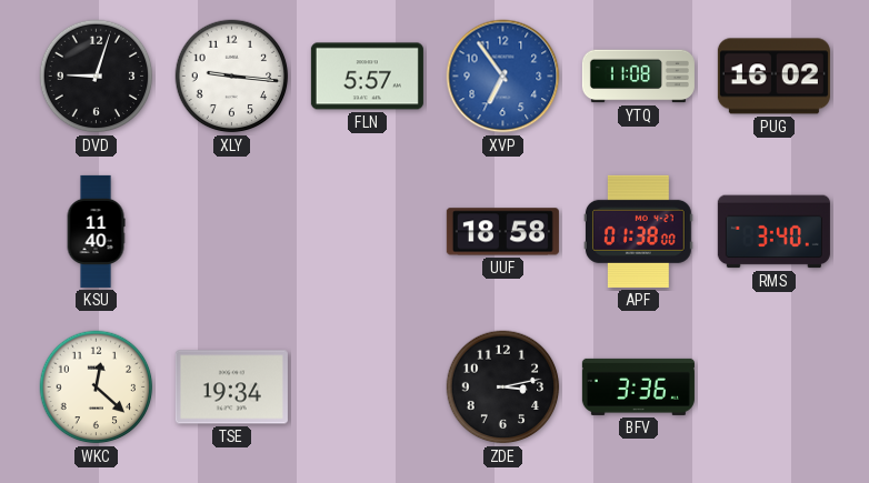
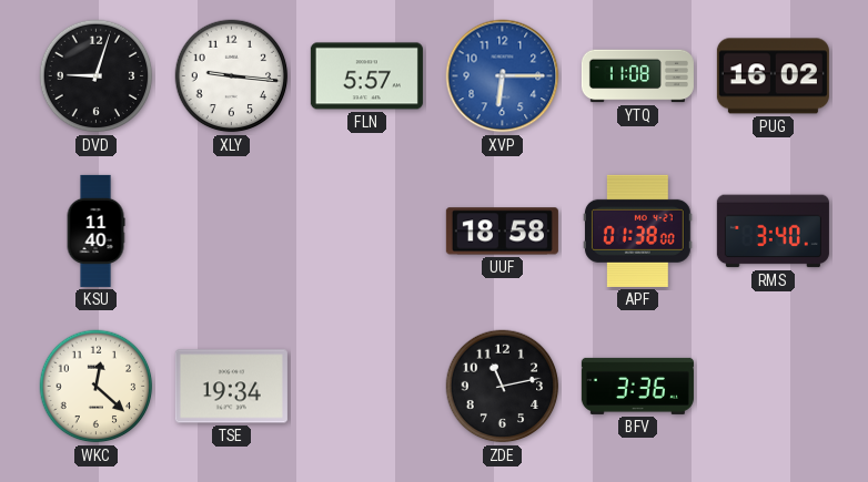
XVP: 6:54 -> 6:15
ZDE: 3:13 -> 11:13
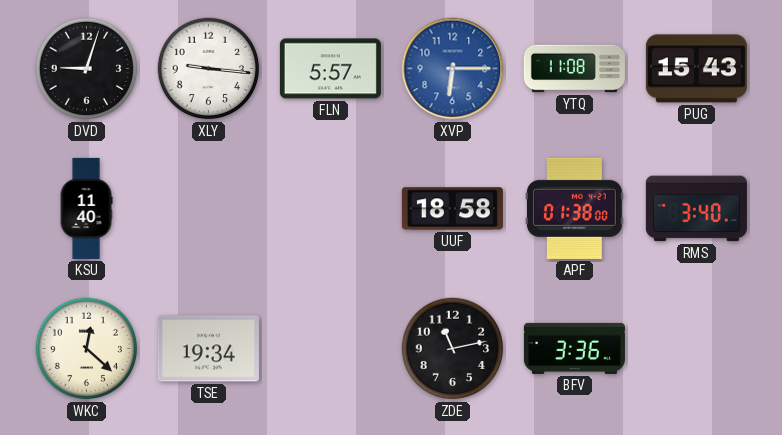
PUG: 16:02 -> 15:43
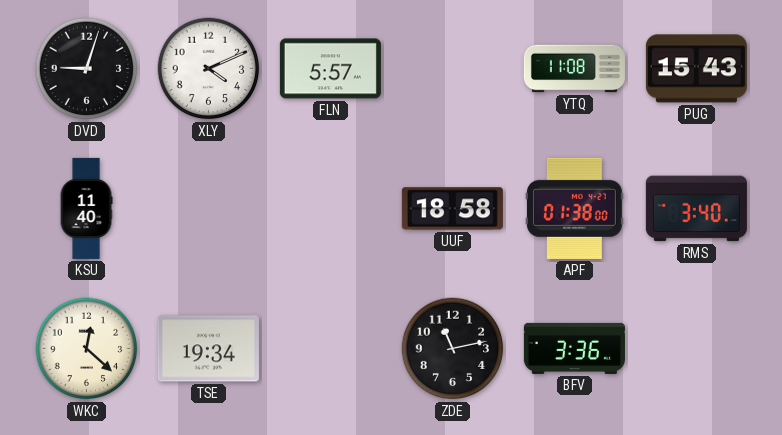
XLY: 9:16 -> 4:11
XVP: 6:15 -> none
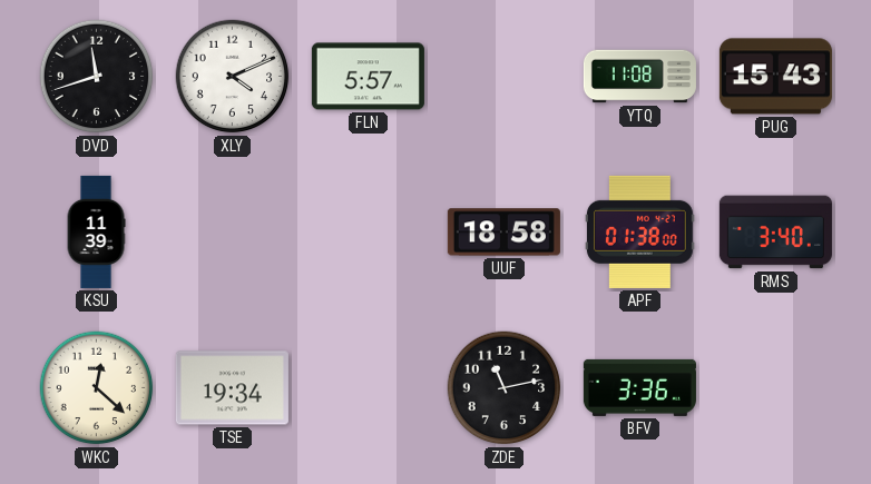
DVD: 9:03 -> 11:42
KSU: 11:40 -> 11:39
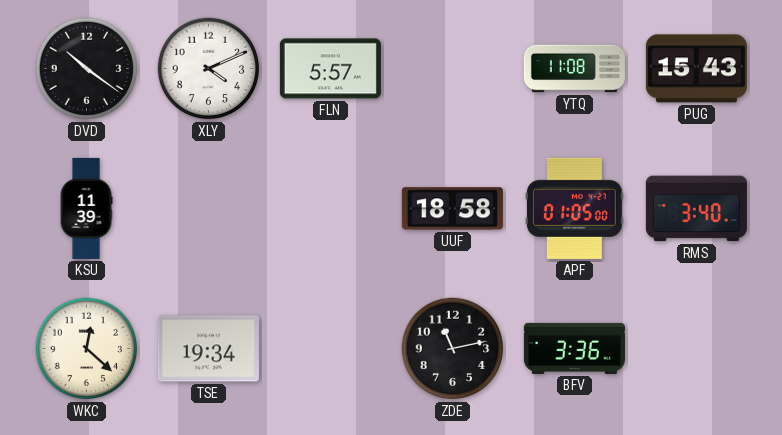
DVD: 11:42 -> 10:21
APF: 01:38 -> 01:05
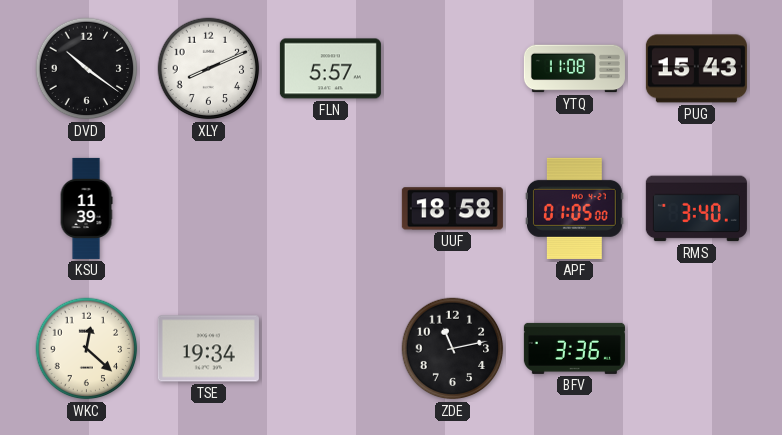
XLY: 4:11 -> 8:11
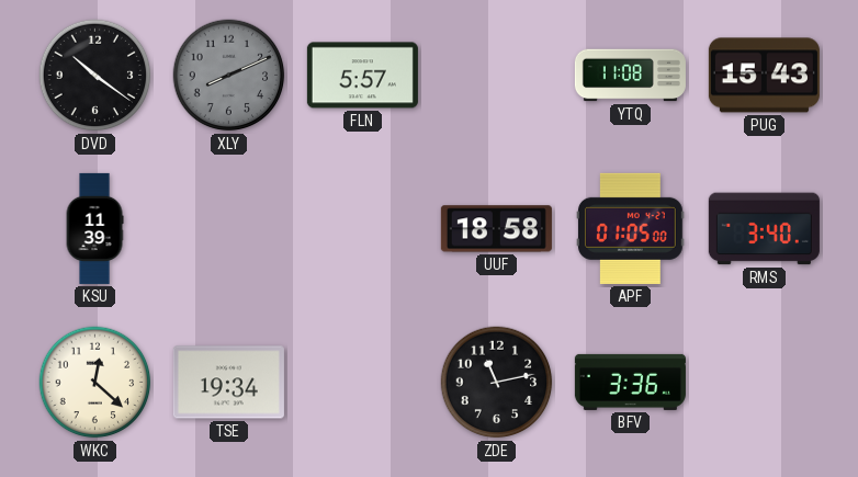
XLY dial: white -> grey
